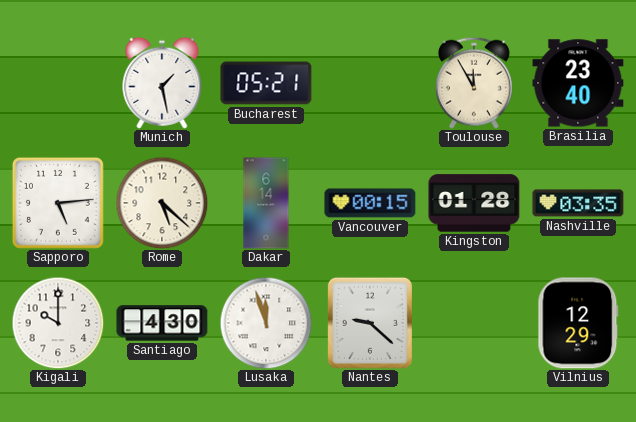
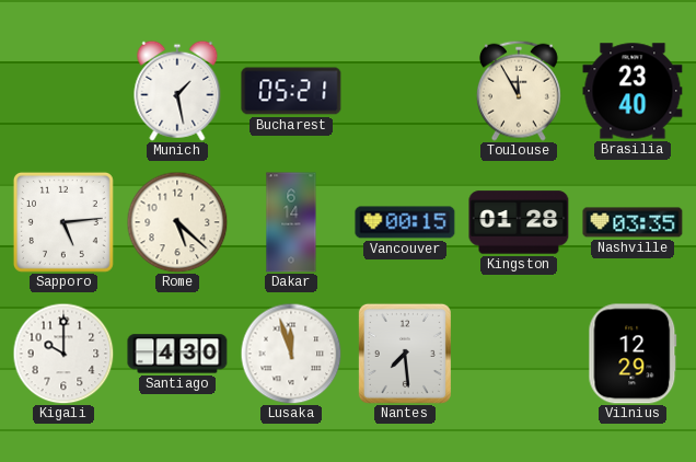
Nantes: 9:22 -> 7:29
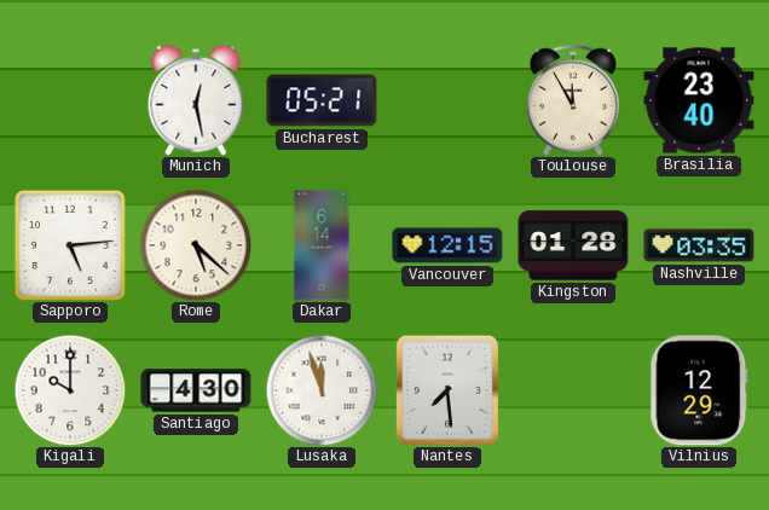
Munich: 1:28 -> 12:28
Vancouver: 00:15 -> 12:15
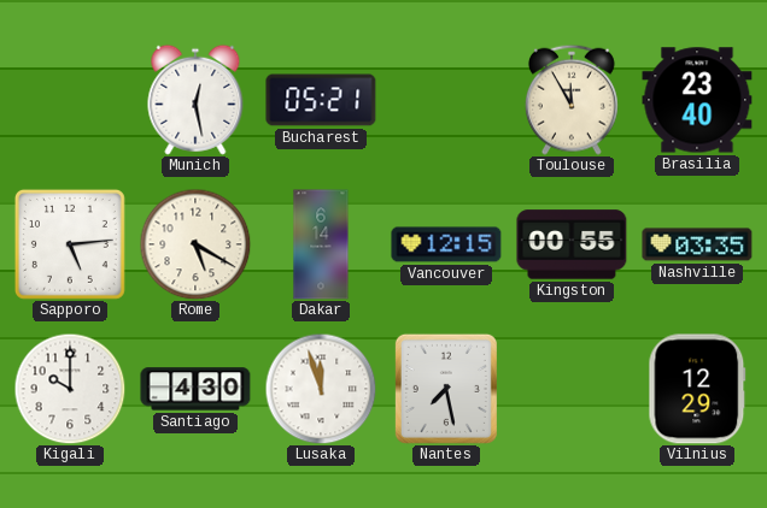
Rome: 5:22 -> 5:20
Kingston: 01:28 -> 00:55
Nantes: 7:29 -> 7:28
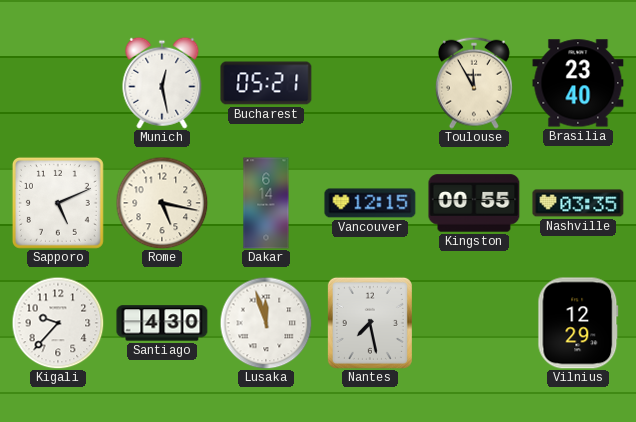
Sapporo: 5:14 -> 5:11
Rome: 5:20 -> 5:17
Kigali: 10:00 -> 9:37
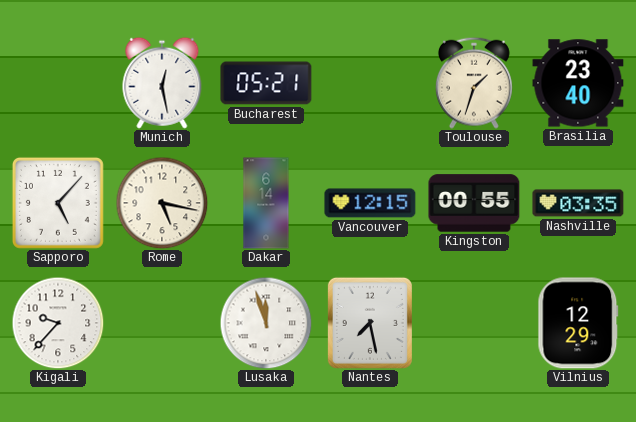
Toulouse: 11:55 -> 1:33
Sapporo: 5:11 -> 5:07
Santiago: 4:30 -> none
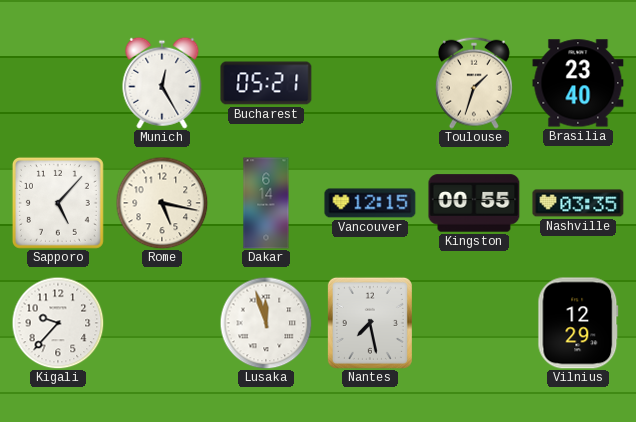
Munich: 12:28 -> 12:25
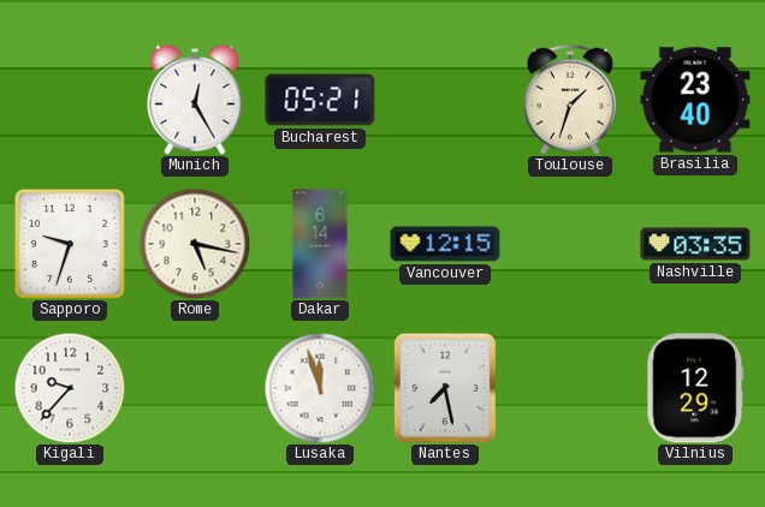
Sapporo: 5:07 -> 9:33
Kingston: 00:55 -> none
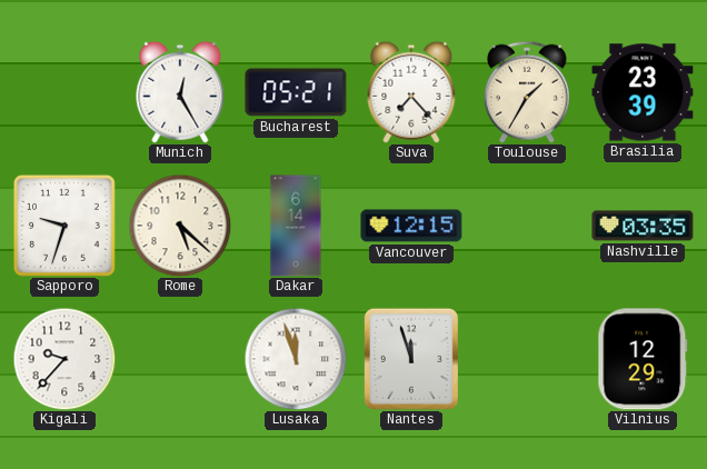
Suva: none -> 7:23
Toulouse: 1:33 -> 1:35
Brasilia: 23:40 -> 23:39
Rome: 5:17 -> 5:22
Nantes: 7:28 -> 11:57
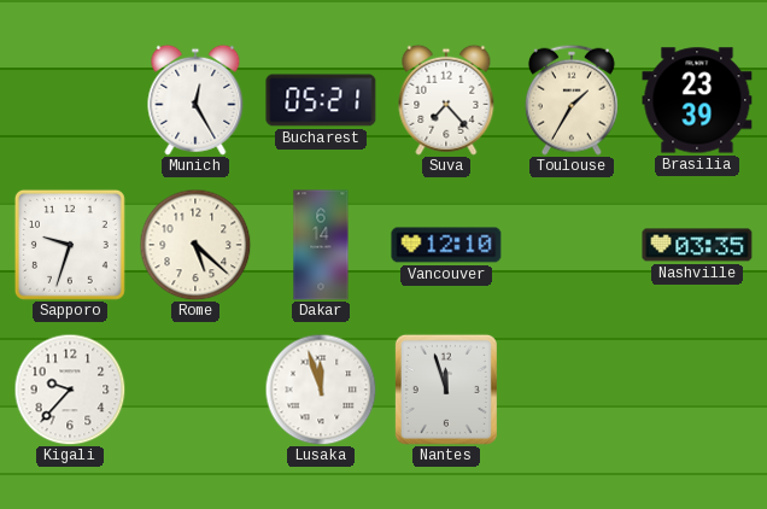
Vancouver: 12:15 -> 12:10
Vilnius: 12:29 -> none
